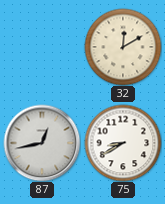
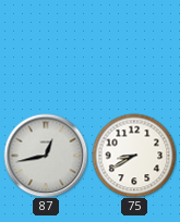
32: 12:10 -> none
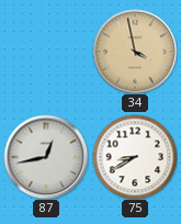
34: none -> 3:58
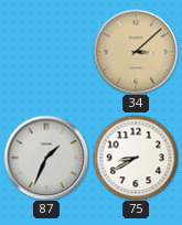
34: 3:58 -> 3:08
87: 12:43 -> 1:34
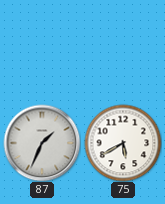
34: 3:08 -> none
75: 8:40 -> 5:40
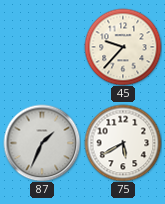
45: none -> 9:37
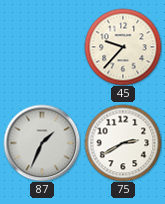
75: 5:40 -> 2:40
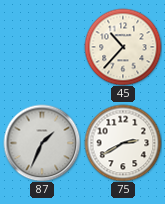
45: 9:37 -> 10:37
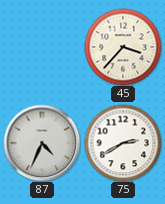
45: 10:37 -> 3:37
87: 1:34 -> 4:34
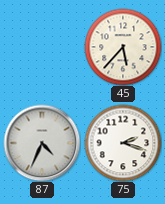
45: 3:37 -> 5:37
75: 2:40 -> 2:18
